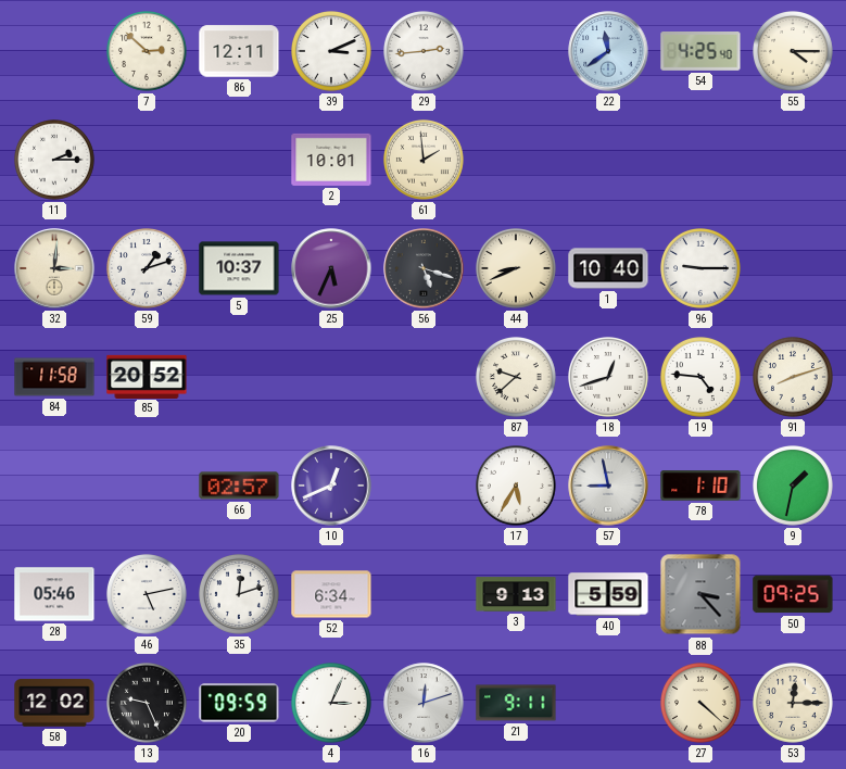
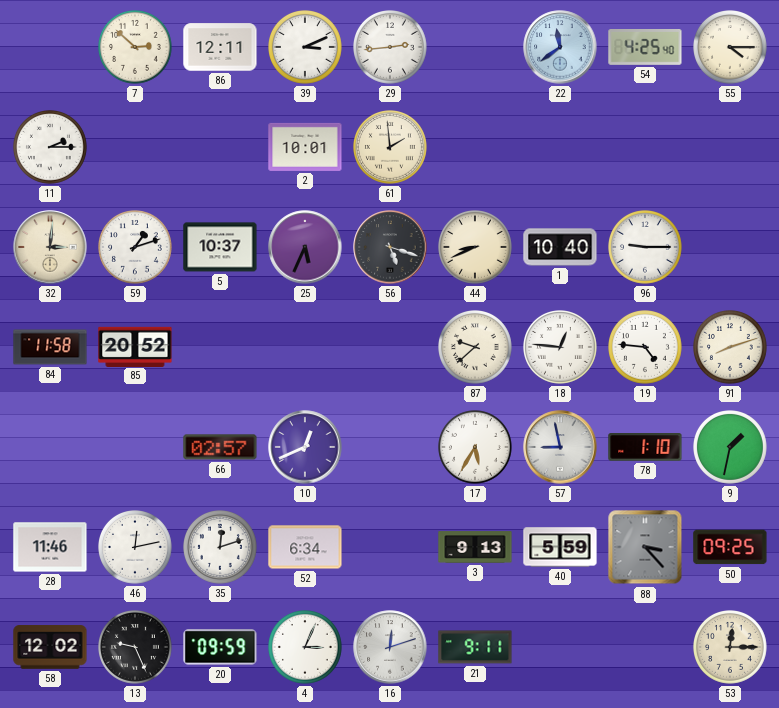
18: 12:42 -> 12:46
28: 05:46 -> 11:46
46: 5:13 -> 12:13
27: 4:22 -> none
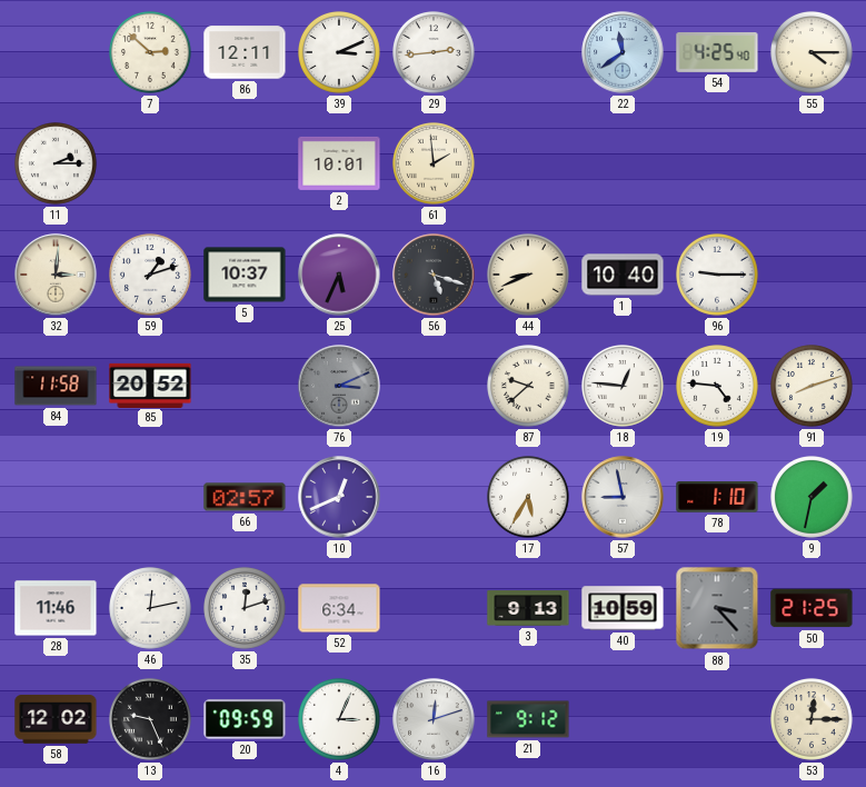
76: none -> 3:11
40: 5:59 -> 10:59
50: 09:25 -> 21:25
21: 9:11 -> 9:12
